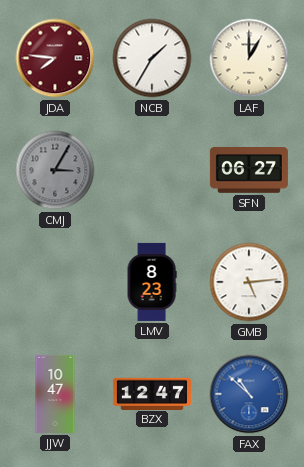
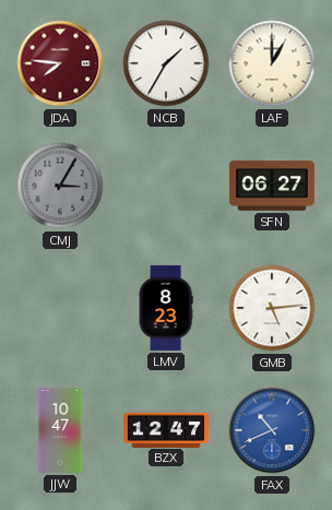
FAX: 10:52 -> 10:41
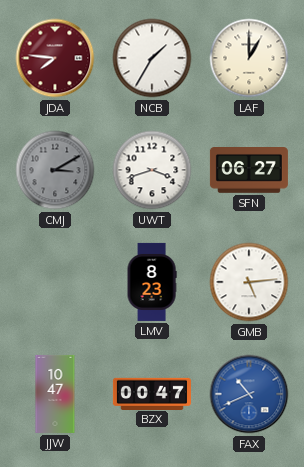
CMJ: 3:05 -> 3:10
UWT: none -> 3:42
BZX: 12:47 -> 00:47
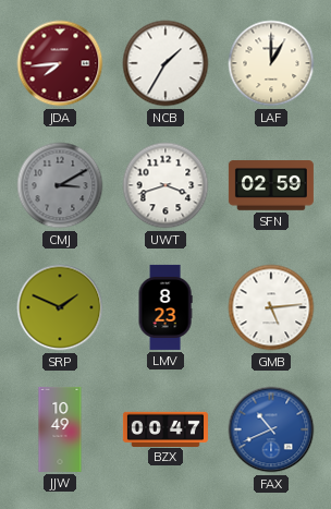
JDA: 7:46 -> 7:44
SFN: 06:27 -> 02:59
SRP: none -> 1:49
JJW: 10:47 -> 10:49
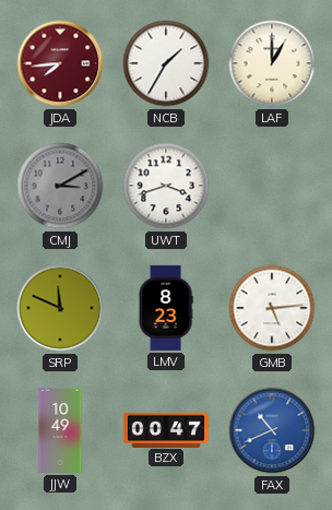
SFN: 02:59 -> none
SRP: 1:49 -> 11:49
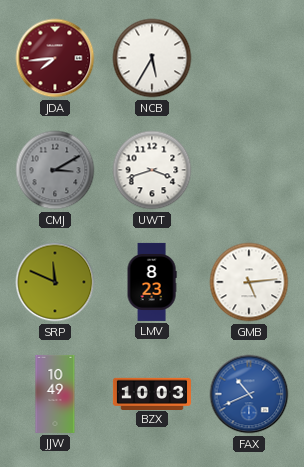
NCB: 1:35 -> 5:35
LAF: 1:00 -> none
BZX: 00:47 -> 10:03
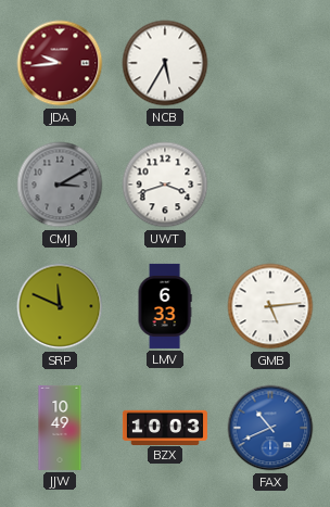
JDA: 7:44 -> 9:44
LMV: 8:23 -> 6:33
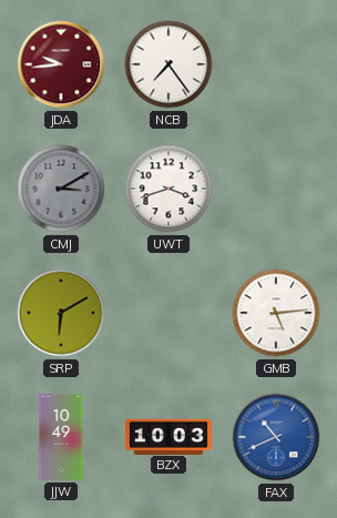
NCB: 5:35 -> 7:24
SRP: 11:49 -> 6:10
LMV: 6:33 -> none
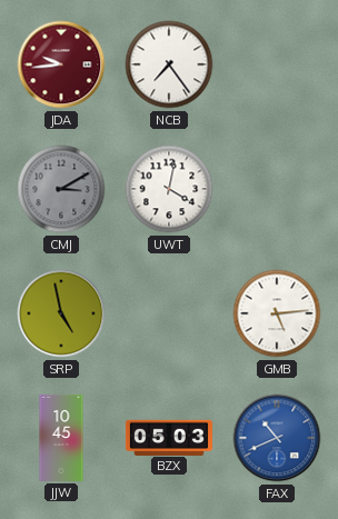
UWT: 3:42 -> 4:02
SRP: 6:10 -> 4:58
JJW: 10:49 -> 10:45
BZX: 10:03 -> 05:03
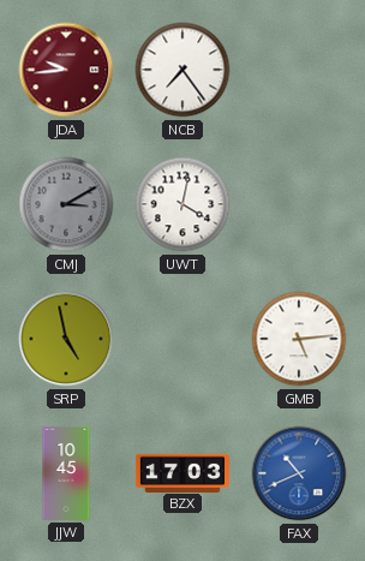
BZX: 05:03 -> 17:03
